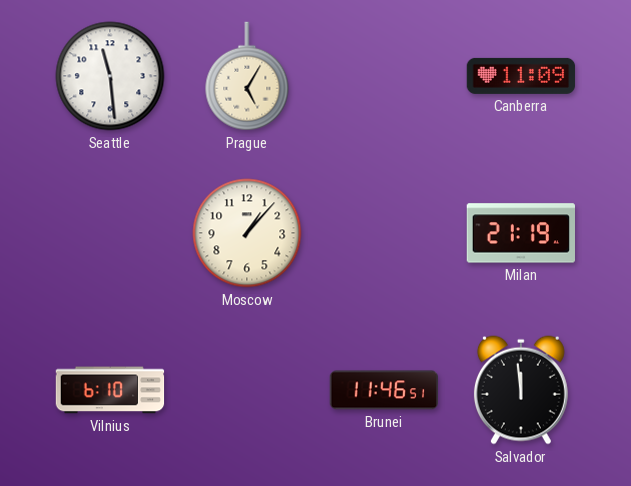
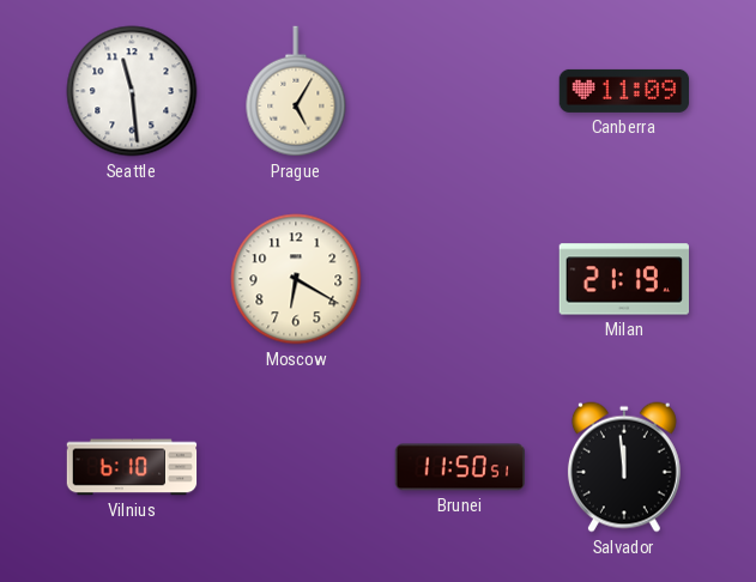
Moscow: 1:07 -> 6:20
Brunei: 11:46 -> 11:50
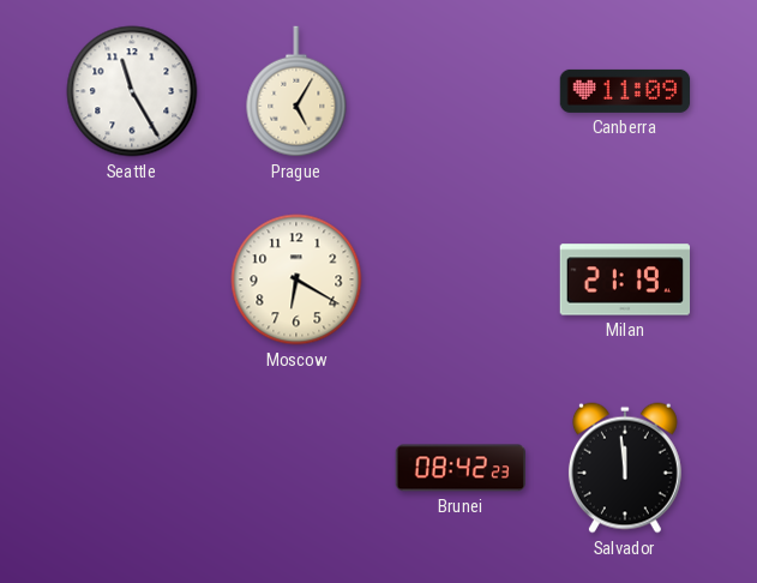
Seattle: 11:29 -> 11:25
Vilnius: 6:10 -> none
Brunei: 11:50 -> 08:42
